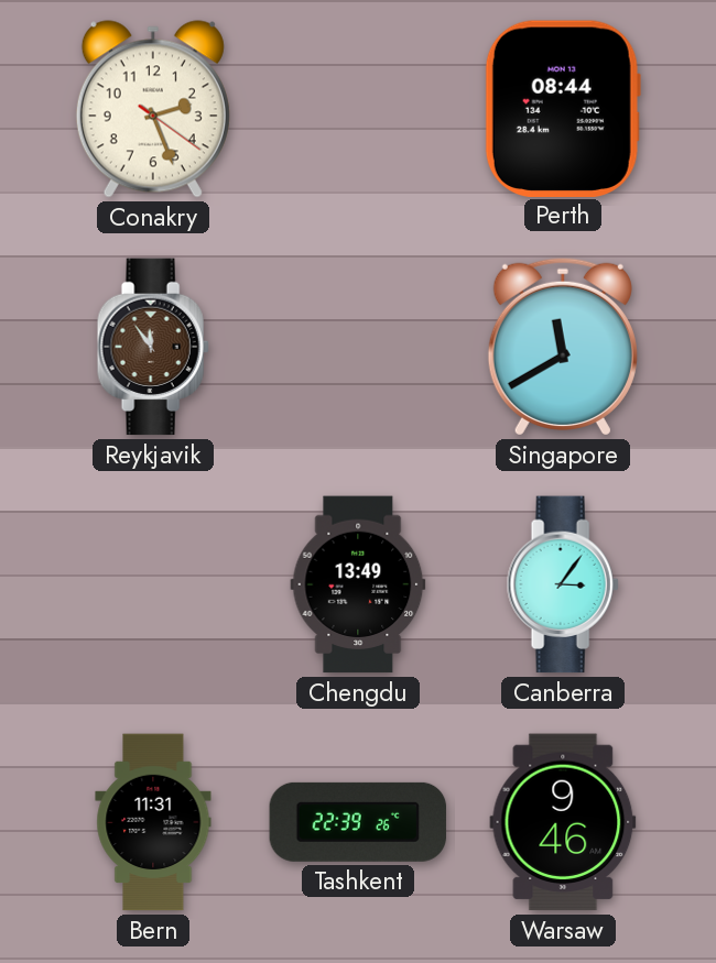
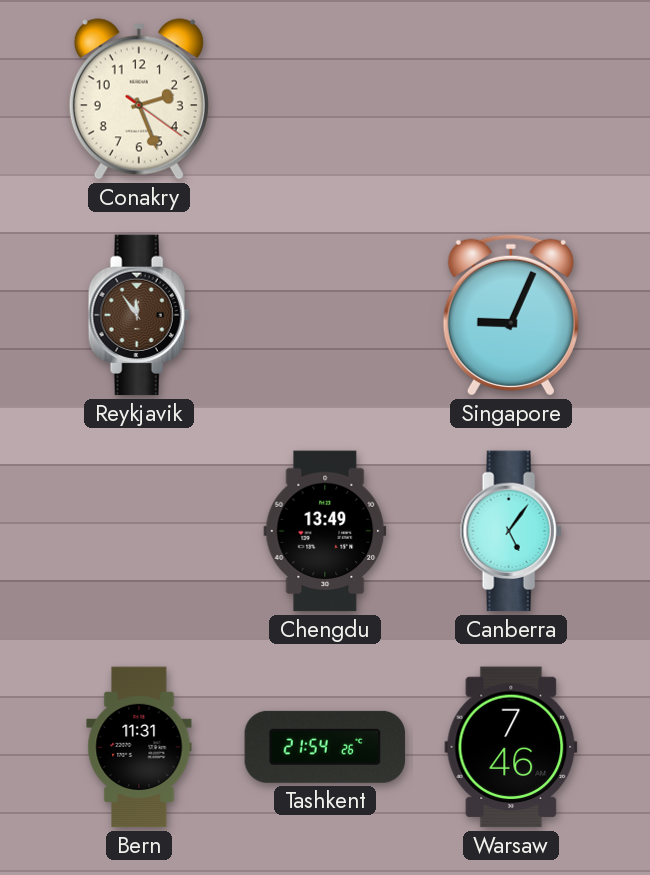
Perth: 08:44 -> none
Singapore: 11:40 -> 9:04
Canberra: 3:06 -> 5:06
Tashkent: 22:39 -> 21:54
Warsaw: 9:46 -> 7:46
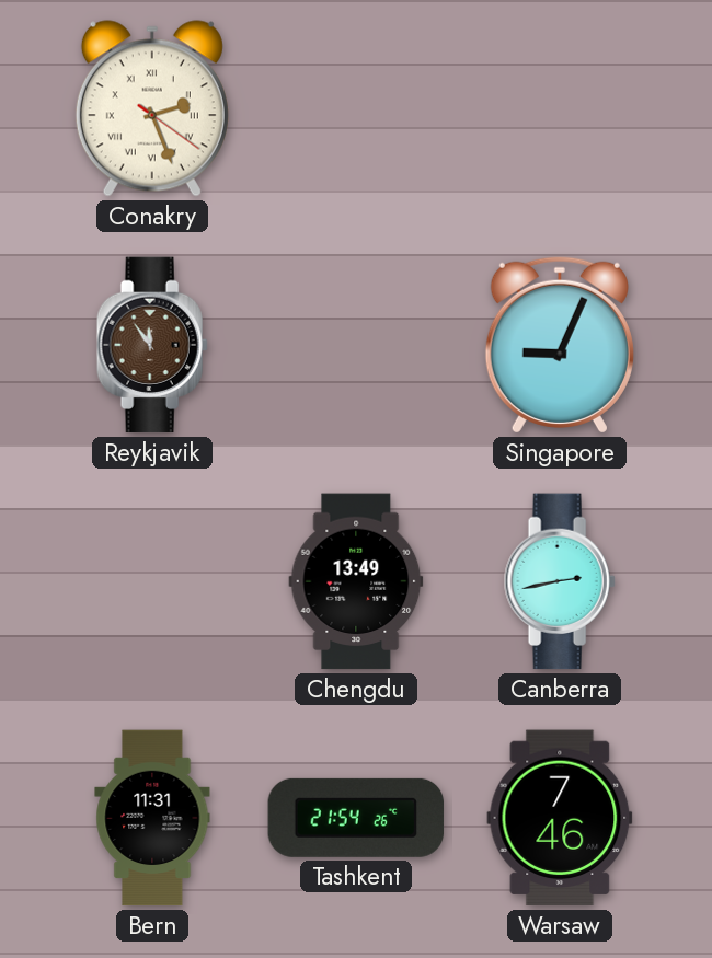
Conakry numerals: Arabic -> Roman
Canberra: 5:06 -> 2:43
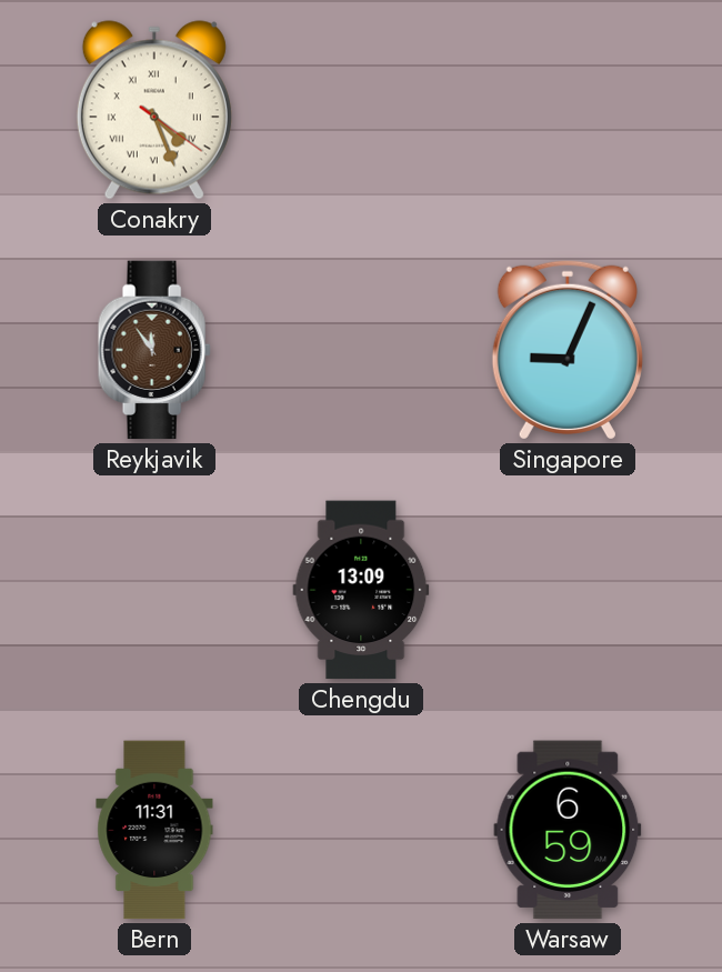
Conakry: 2:26 -> 4:26
Chengdu: 13:49 -> 13:09
Canberra: 2:43 -> none
Tashkent: 21:54 -> none
Warsaw: 7:46 -> 6:59
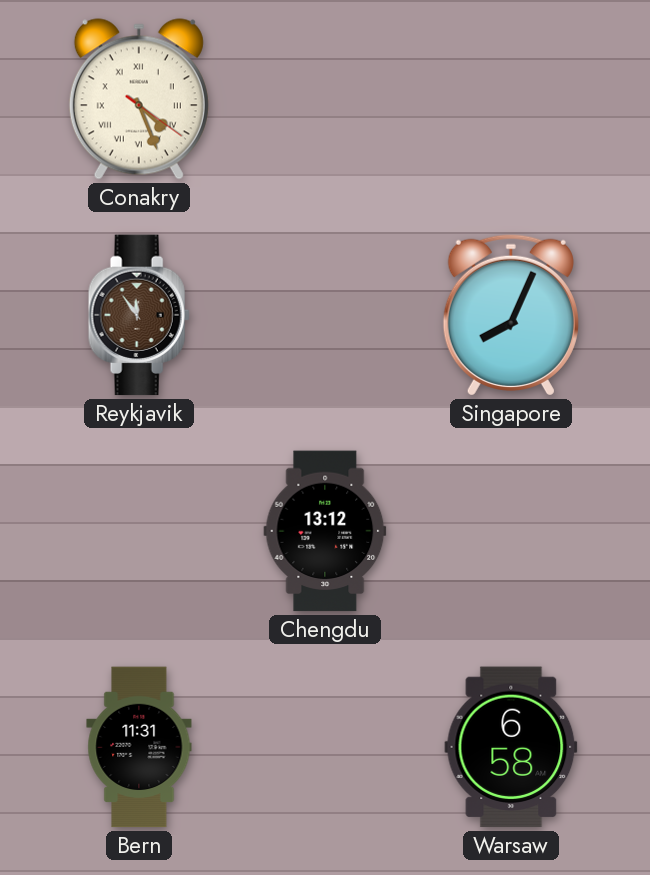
Singapore: 9:04 -> 8:04
Chengdu: 13:09 -> 13:12
Warsaw: 6:59 -> 6:58
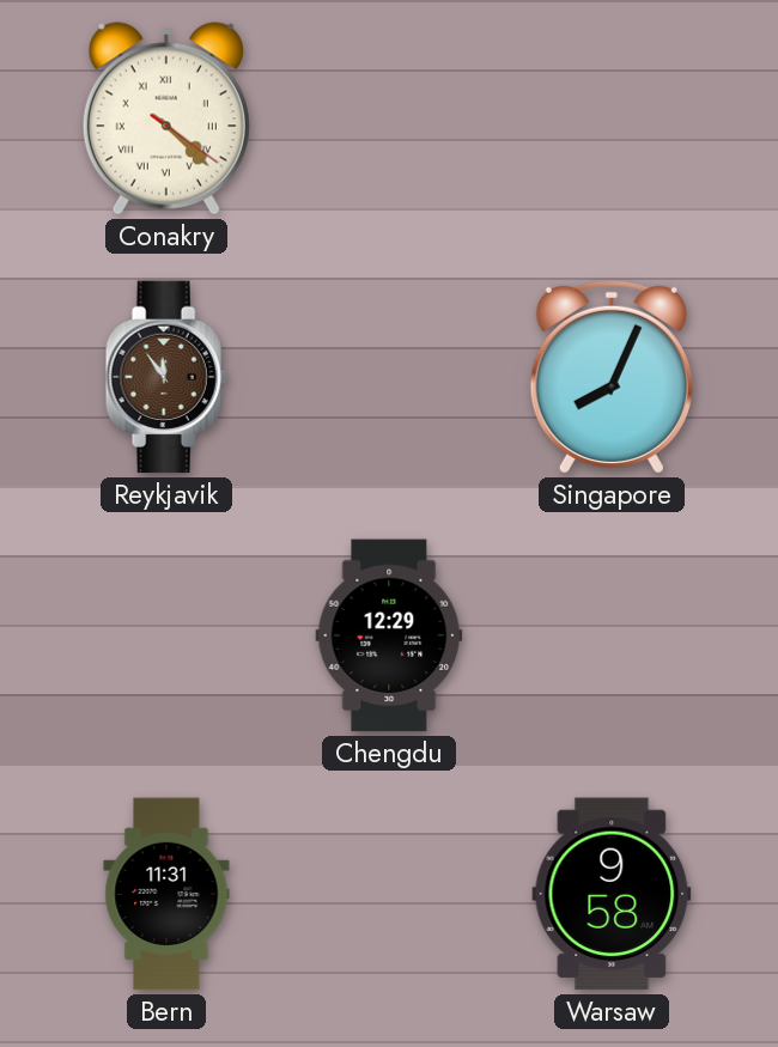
Conakry: 4:26 -> 4:22
Chengdu: 13:12 -> 12:29
Warsaw: 6:58 -> 9:58
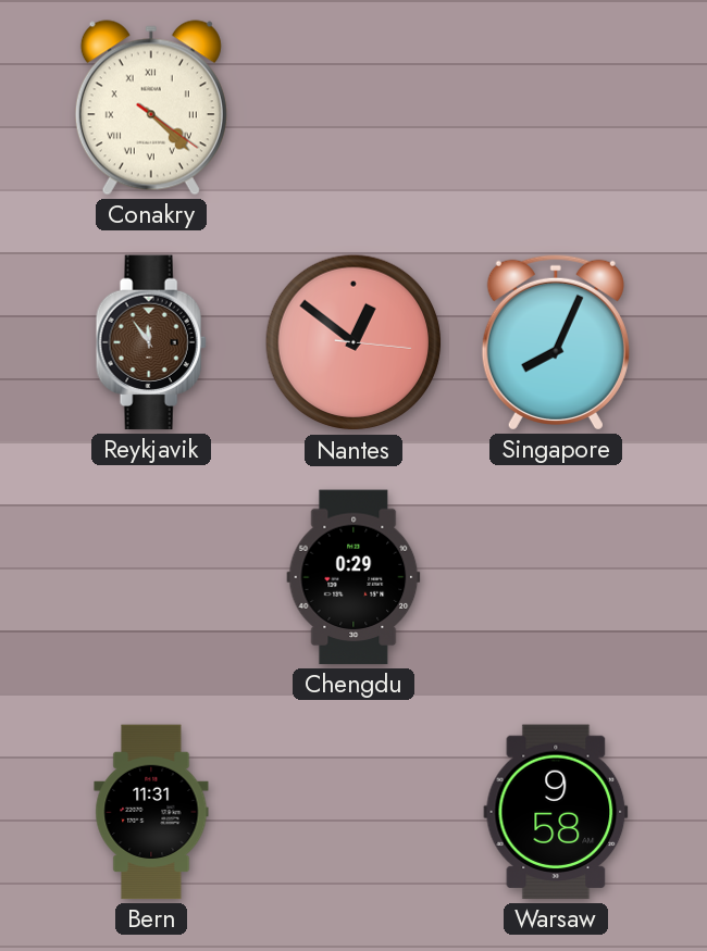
Nantes: none -> 12:51
Chengdu: 12:29 -> 0:29
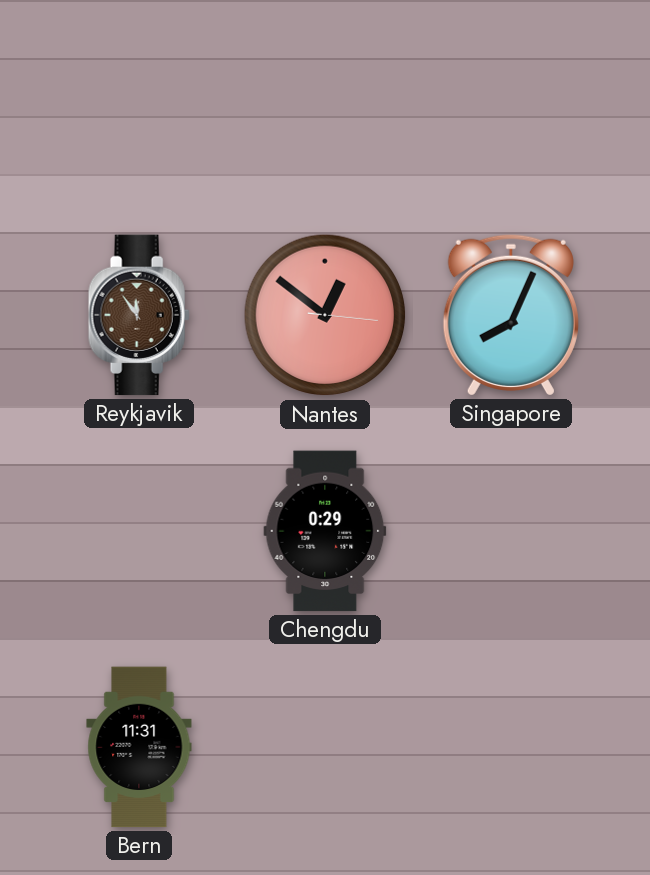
Conakry: 4:22 -> none
Warsaw: 9:58 -> none
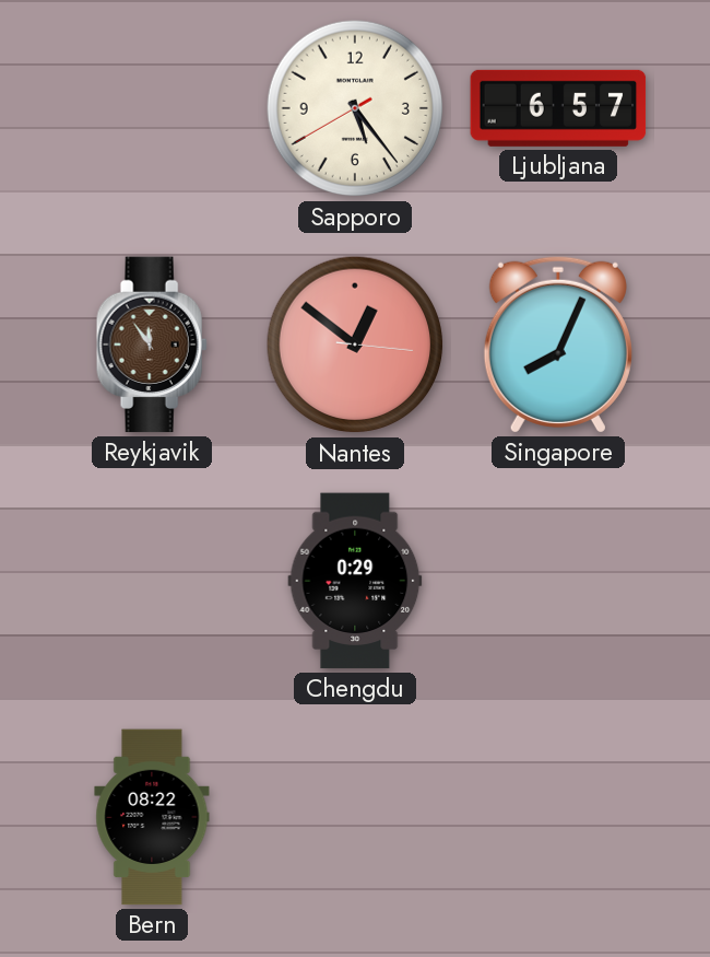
Sapporo: none -> 5:23
Ljubljana: none -> 6:57
Bern: 11:31 -> 08:22
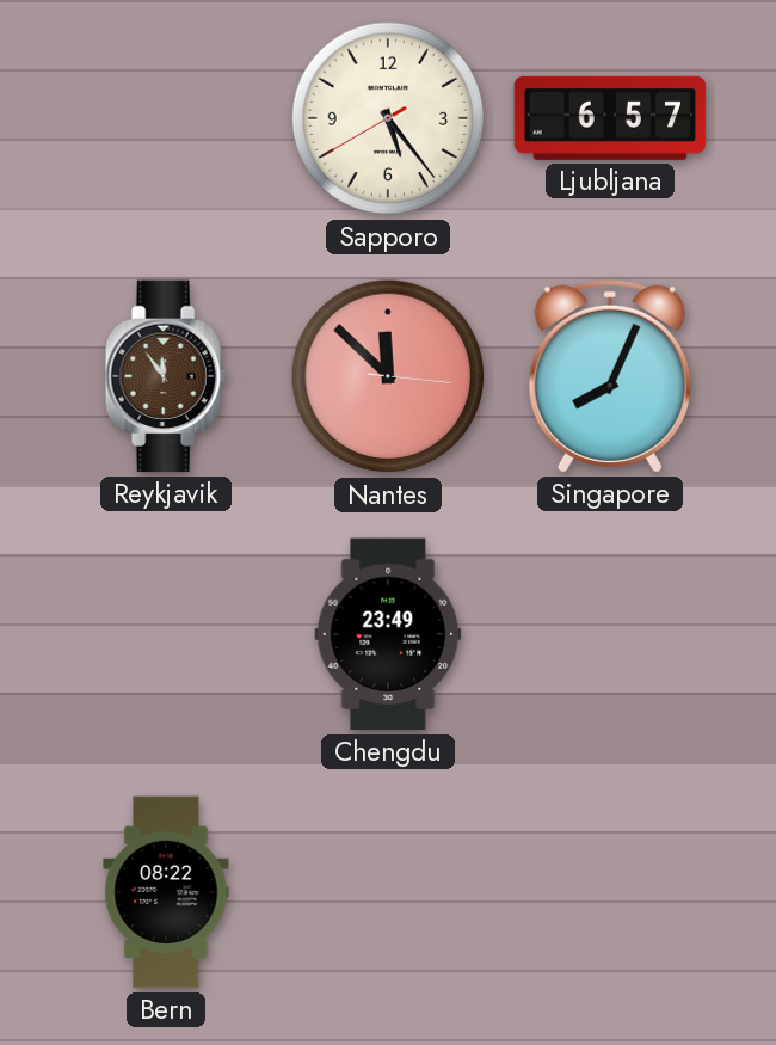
Nantes: 12:51 -> 11:52
Chengdu: 0:29 -> 23:49
